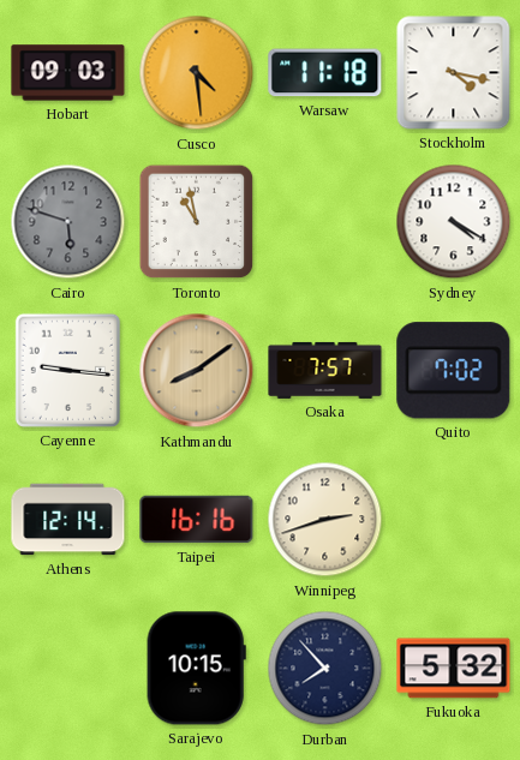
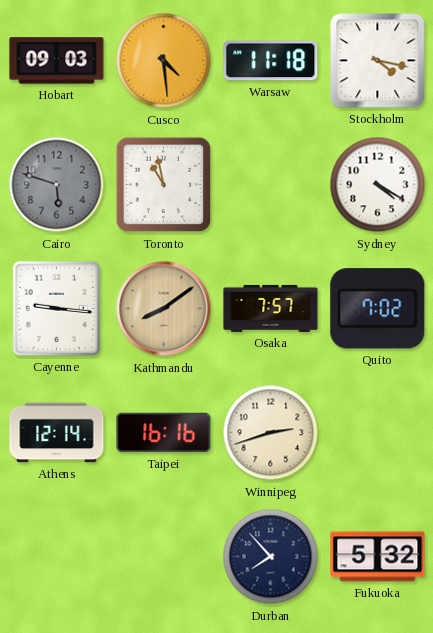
Sarajevo: 10:15 -> none
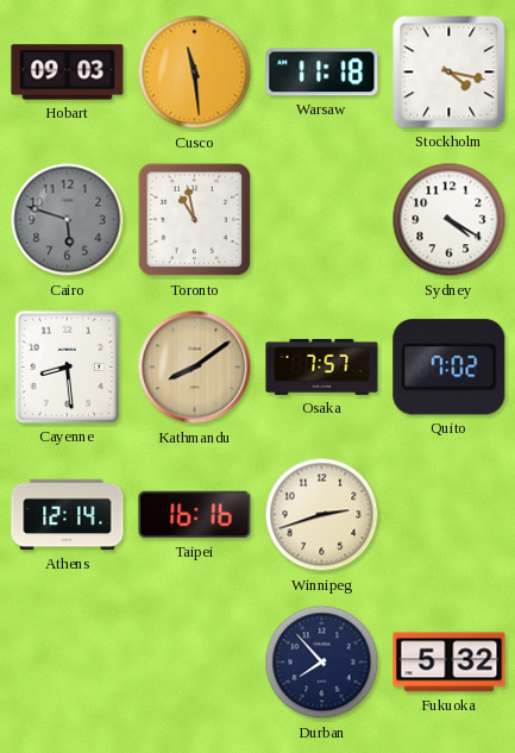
Cusco: 4:29 -> 11:29
Cayenne: 9:16 -> 8:29
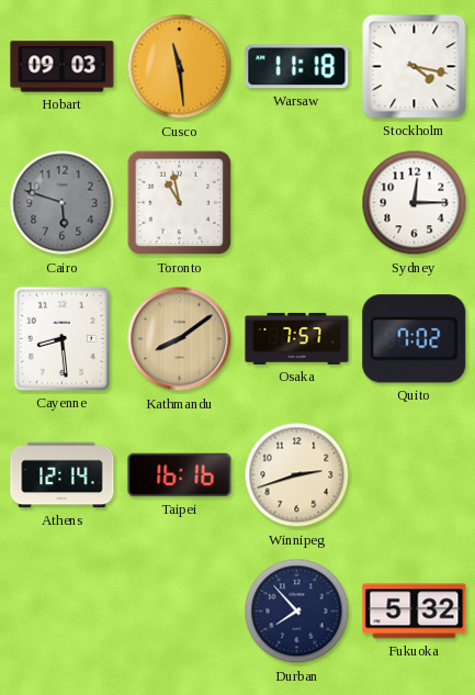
Sydney: 4:20 -> 12:15
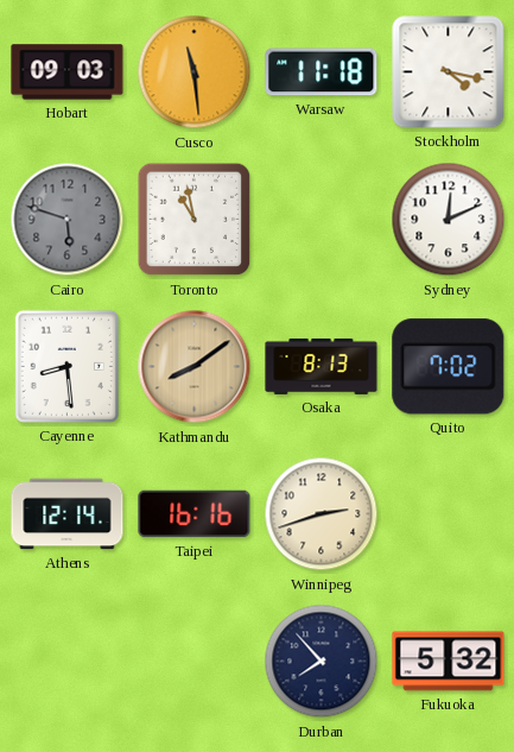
Sydney: 12:15 -> 12:11
Osaka: 7:57 -> 8:13
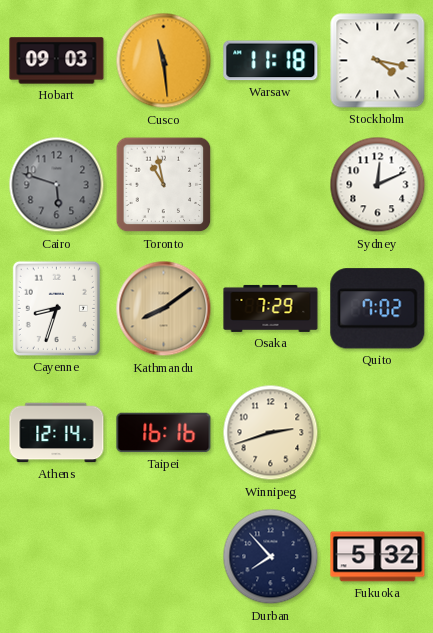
Cayenne: 8:29 -> 8:33
Osaka: 8:13 -> 7:29
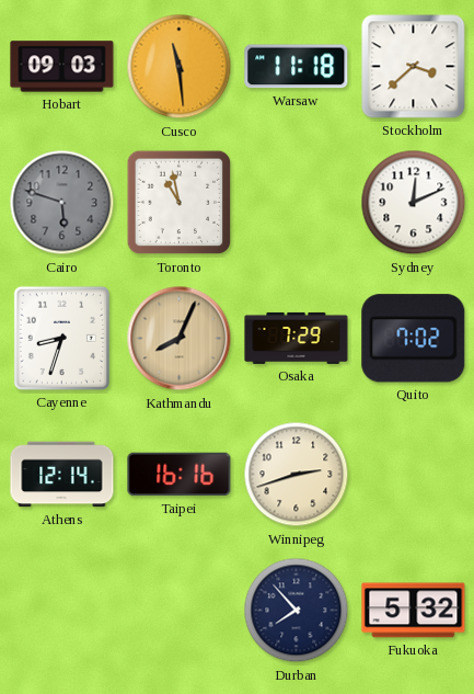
Stockholm: 4:17 -> 3:38
Kathmandu: 8:09 -> 8:04
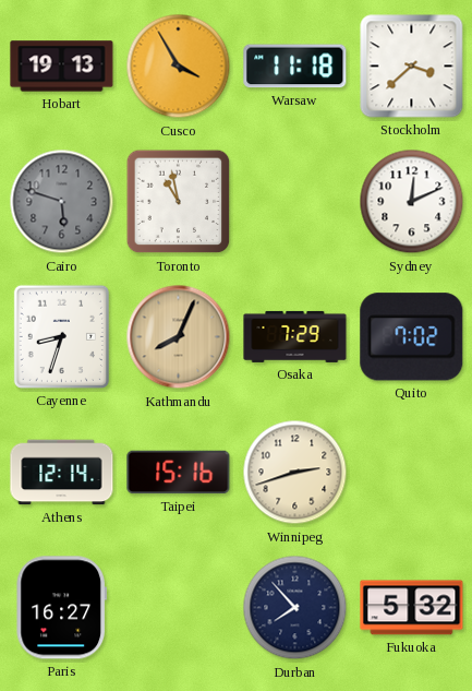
Hobart: 09:03 -> 19:13
Cusco: 11:29 -> 3:55
Taipei: 16:16 -> 15:16
Paris: none -> 16:27
